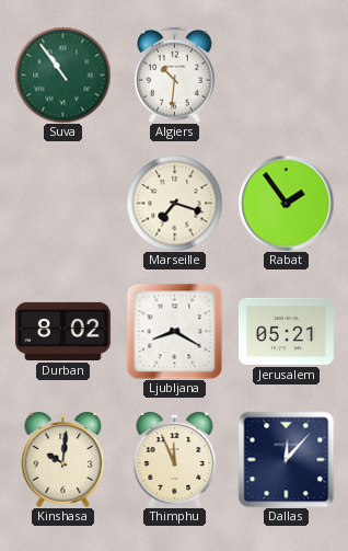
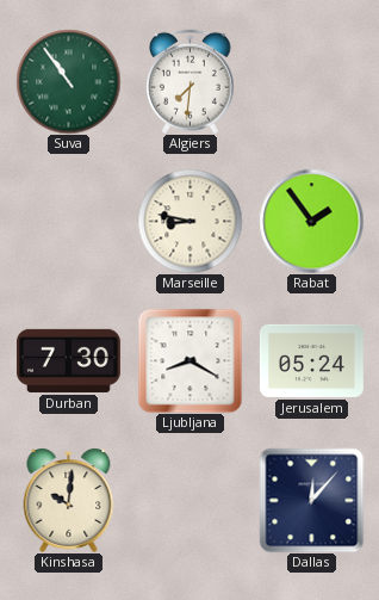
Algiers: 10:31 -> 7:31
Marseille: 7:18 -> 8:47
Durban: 8:02 -> 7:30
Jerusalem: 05:21 -> 05:24
Thimphu: 11:56 -> none
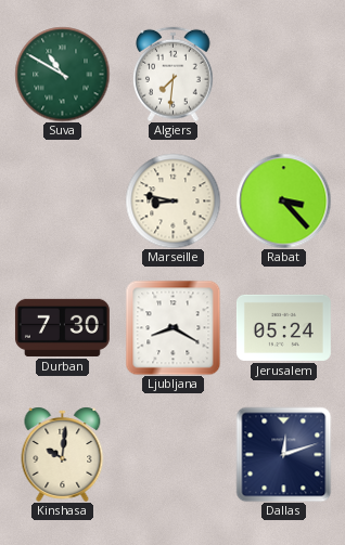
Suva: 10:54 -> 10:50
Rabat: 1:54 -> 3:23
Dallas: 12:07 -> 12:12
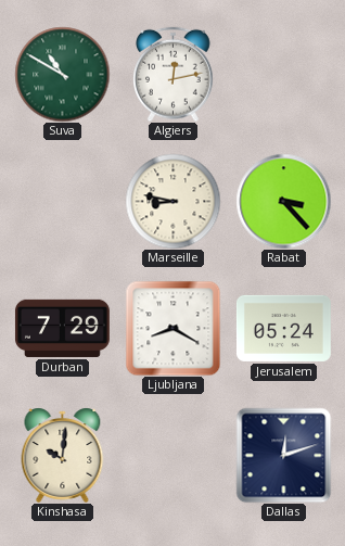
Algiers: 7:31 -> 12:13
Durban: 7:30 -> 7:29
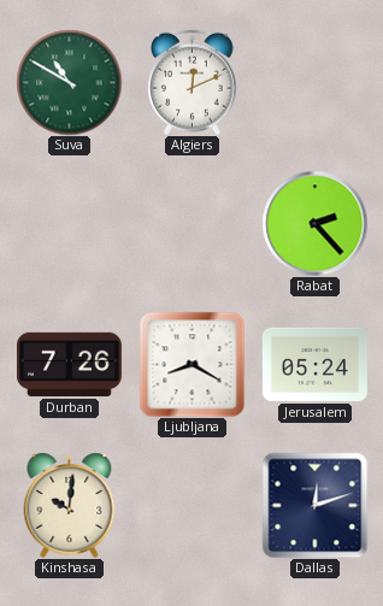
Algiers: 12:13 -> 12:11
Marseille: 8:47 -> none
Rabat: 3:23 -> 2:23
Durban: 7:29 -> 7:26
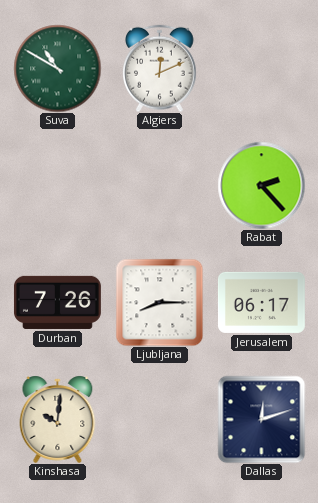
Ljubljana: 8:20 -> 8:15
Jerusalem: 05:24 -> 06:17
